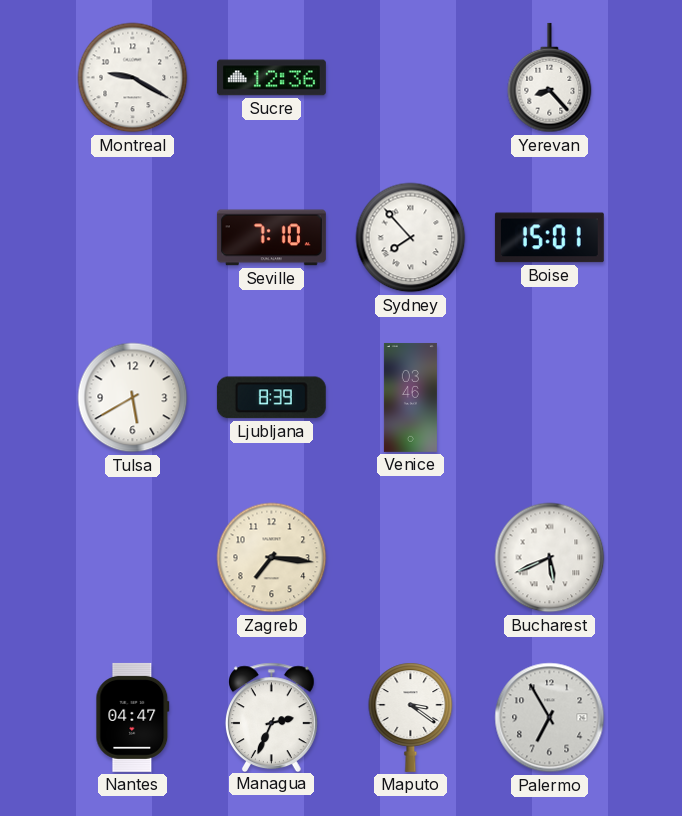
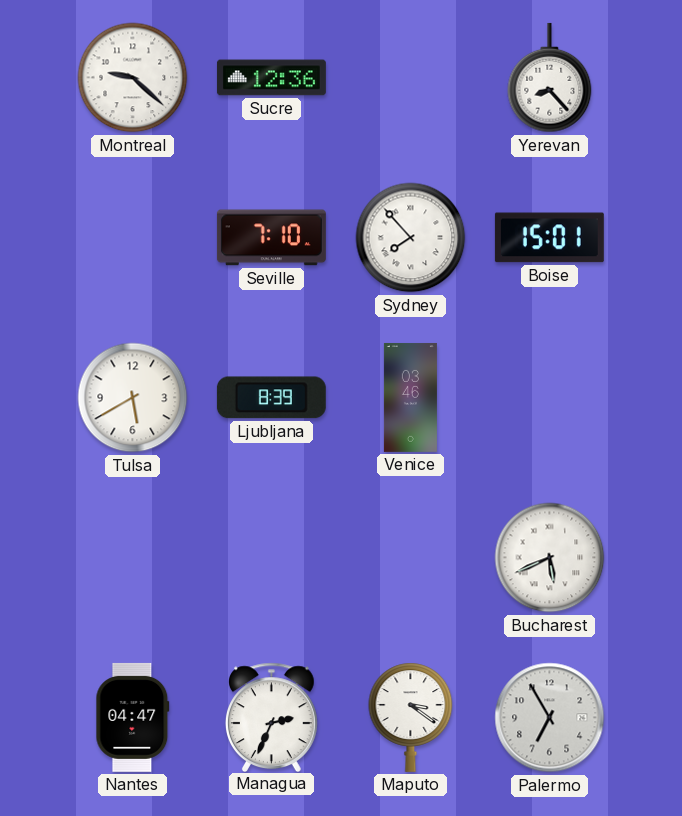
Montreal: 9:20 -> 9:22
Zagreb: 7:16 -> none
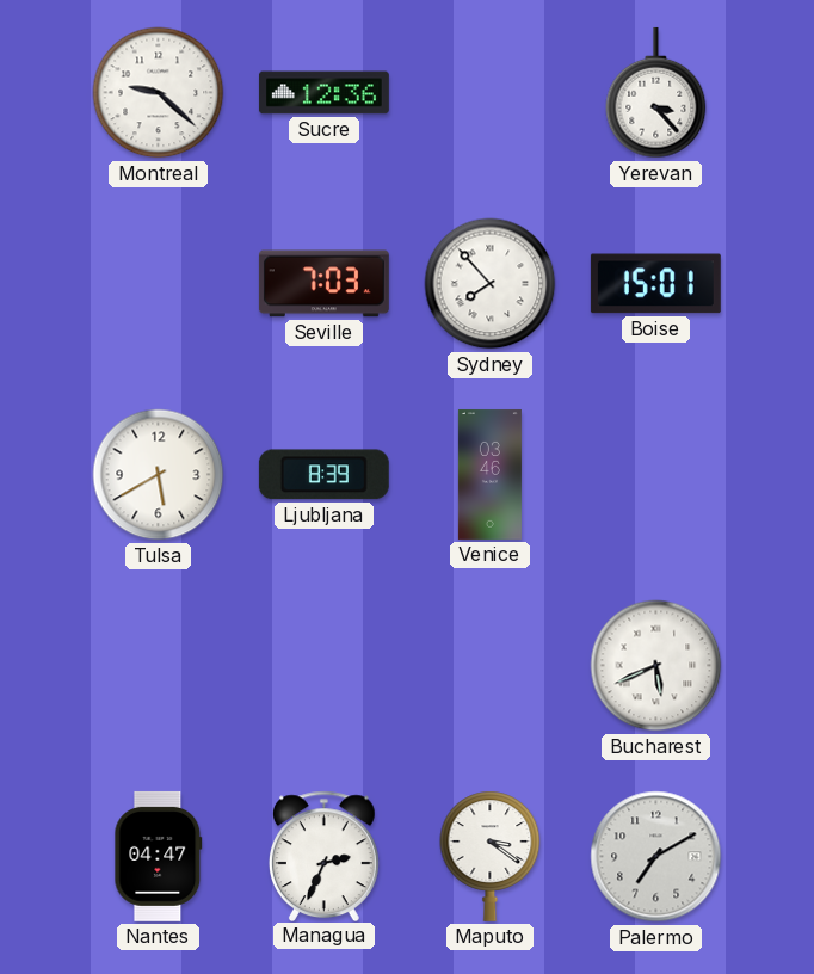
Yerevan: 8:23 -> 3:23
Seville: 7:10 -> 7:03
Palermo: 6:55 -> 7:10
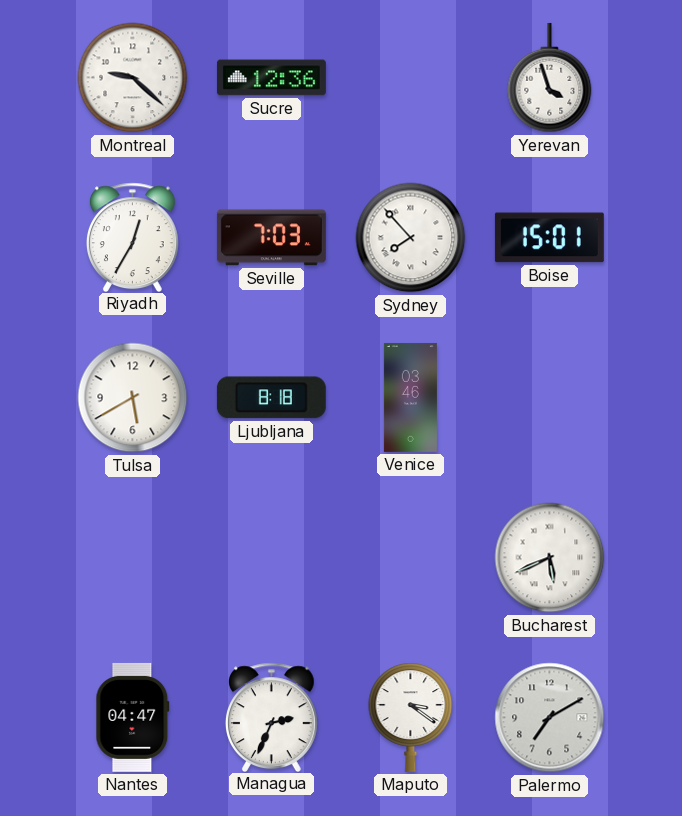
Yerevan: 3:23 -> 3:57
Riyadh: none -> 12:35
Ljubljana: 8:39 -> 8:18
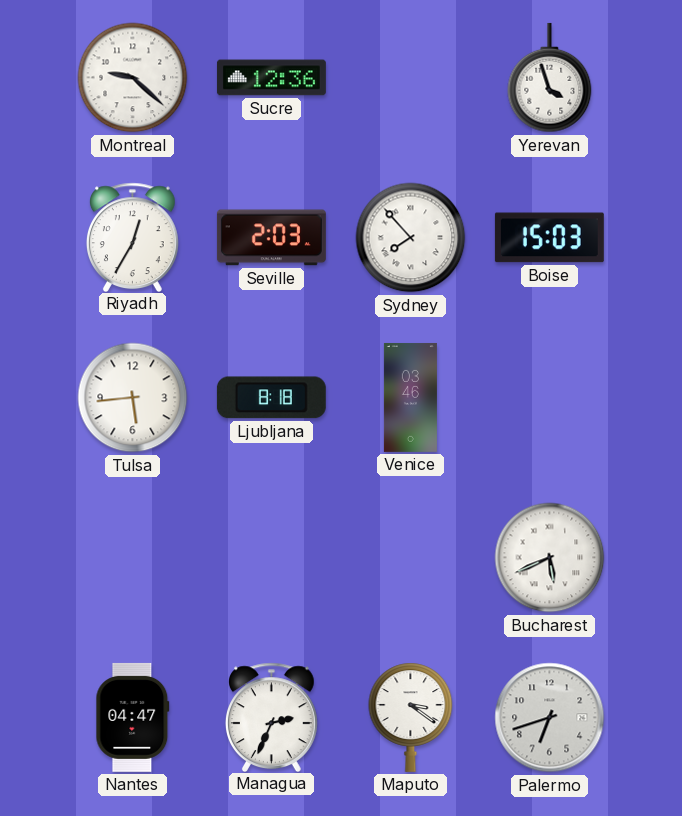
Seville: 7:03 -> 2:03
Boise: 15:01 -> 15:03
Tulsa: 5:40 -> 5:44
Palermo: 7:10 -> 6:42
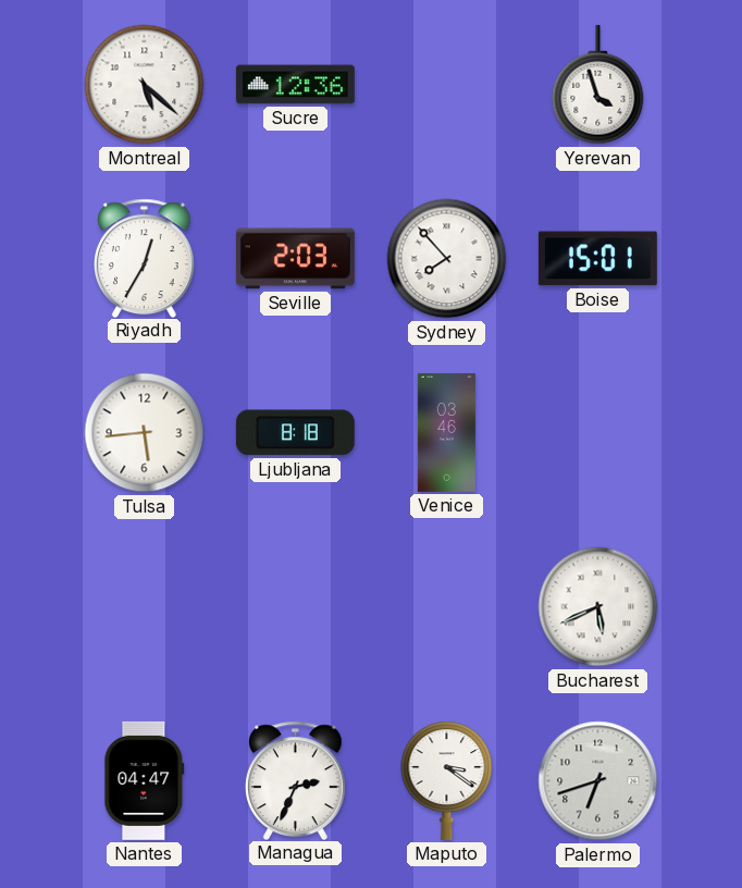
Montreal: 9:22 -> 5:22
Boise: 15:03 -> 15:01
